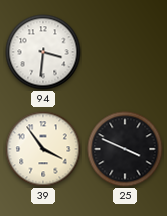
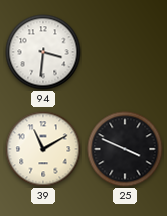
39: 3:54 -> 11:10
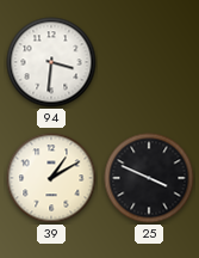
39: 11:10 -> 1:10
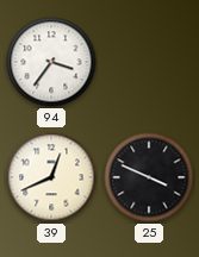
94: 3:31 -> 3:36
39: 1:10 -> 12:41
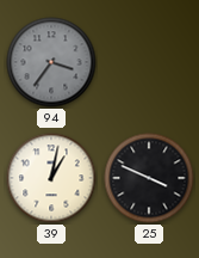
94 dial: white -> grey
39: 12:41 -> 1:02
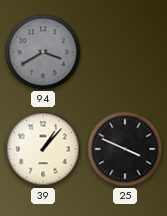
94: 3:36 -> 3:40
39: 1:02 -> 1:07
